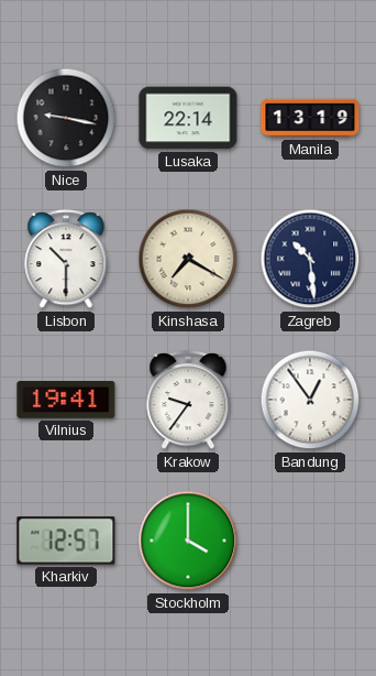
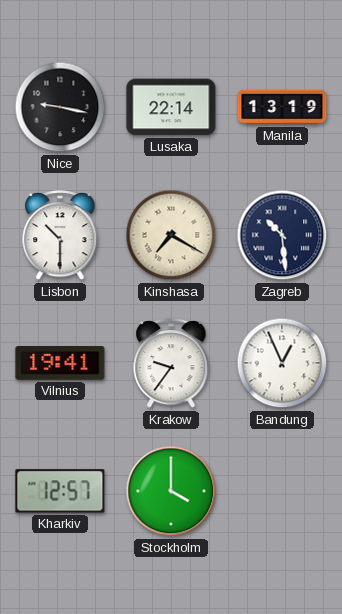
Bandung: 12:54 -> 12:56
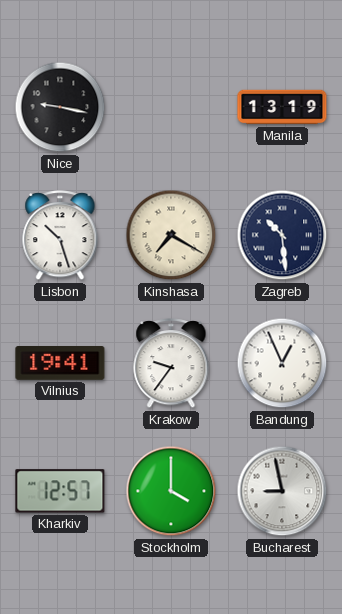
Lusaka: 22:14 -> none
Lisbon: 10:30 -> 10:27
Bucharest: none -> 8:58
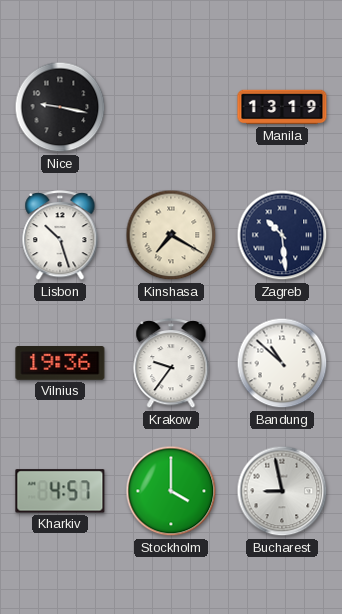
Vilnius: 19:41 -> 19:36
Bandung: 12:56 -> 10:52
Kharkiv: 12:57 -> 4:57
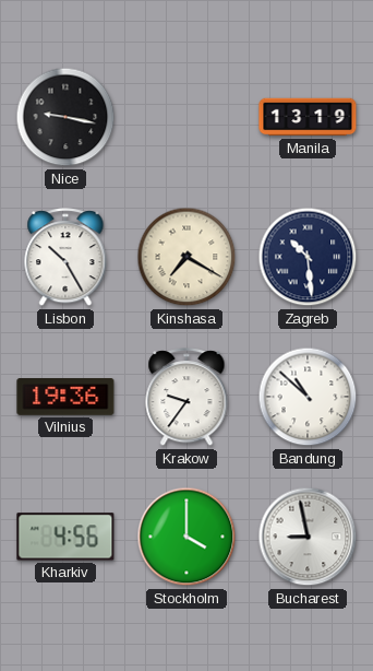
Lisbon: 10:27 -> 10:25
Kharkiv: 4:57 -> 4:56
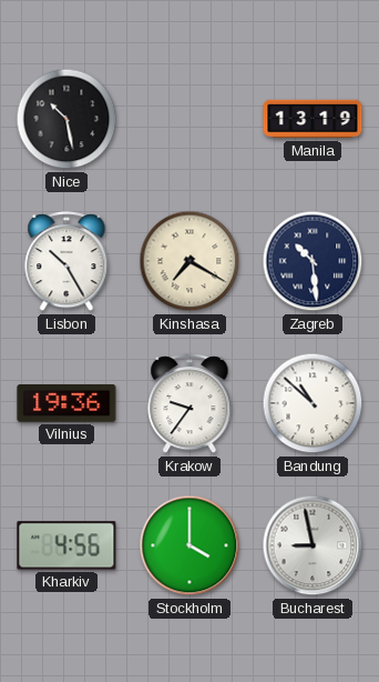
Nice: 9:17 -> 10:28
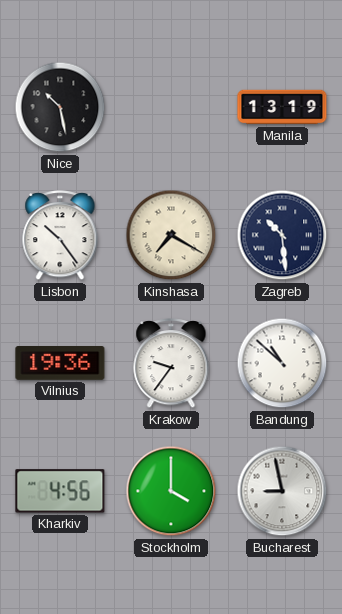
Lisbon: 10:25 -> 10:24
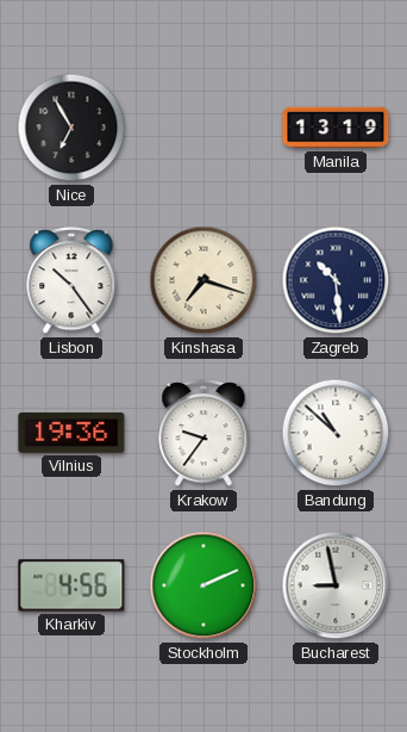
Nice: 10:28 -> 6:55
Kinshasa: 7:20 -> 7:18
Stockholm: 4:00 -> 2:11
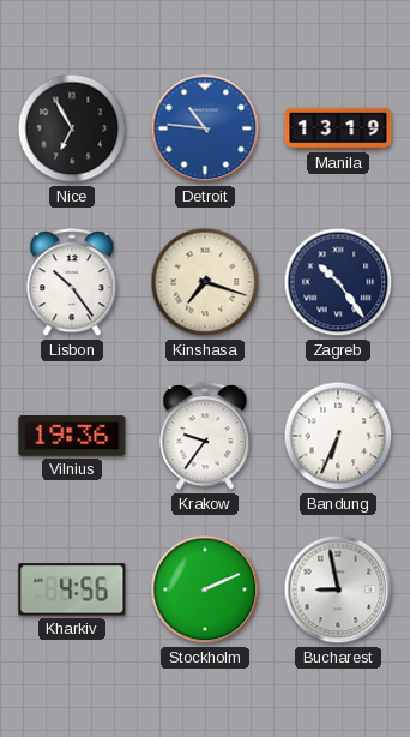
Detroit: none -> 10:46
Zagreb: 10:29 -> 10:24
Bandung: 10:52 -> 6:34
